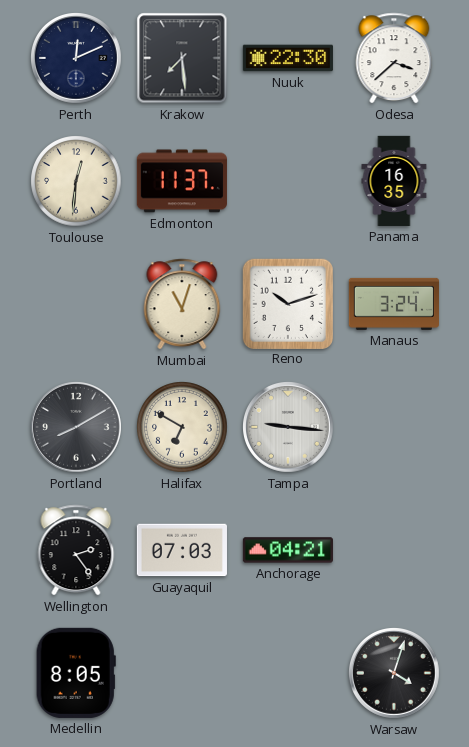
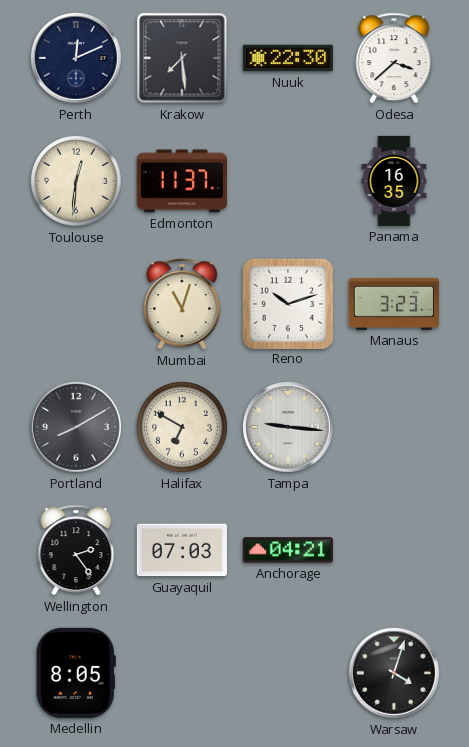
Manaus: 3:24 -> 3:23
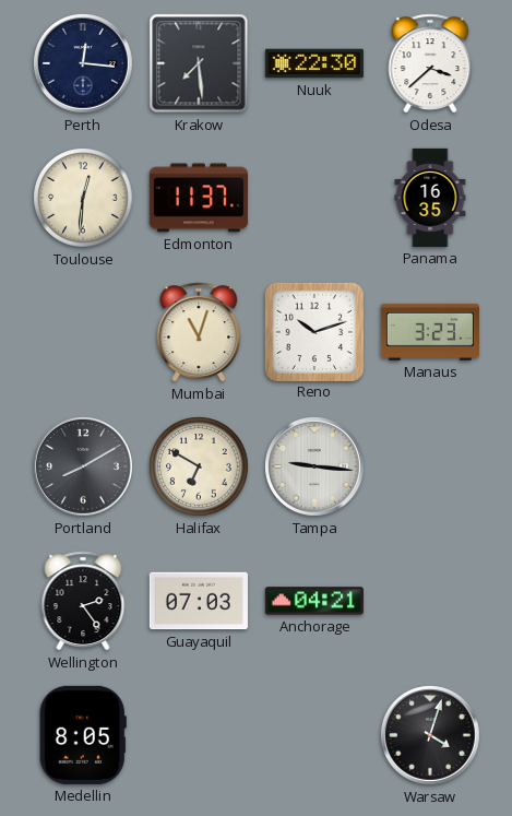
Perth: 12:11 -> 12:16
